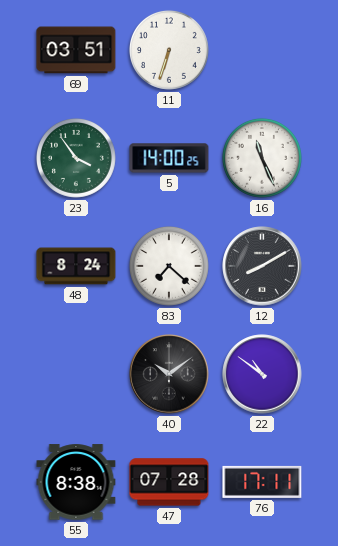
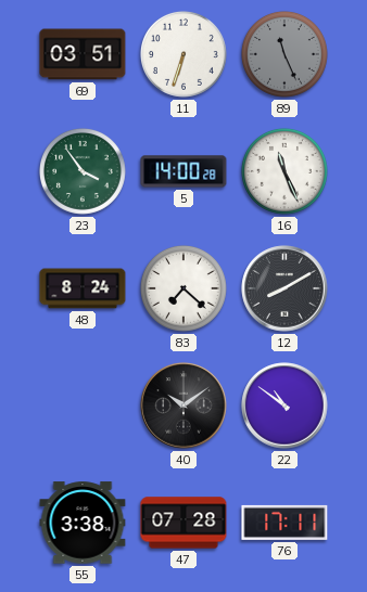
89: none -> 11:26
5: 14:00:25 -> 14:00:28
55: 8:38 -> 3:38
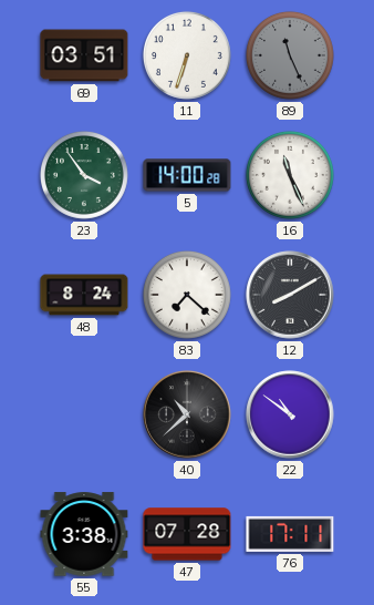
40: 10:09 -> 10:38
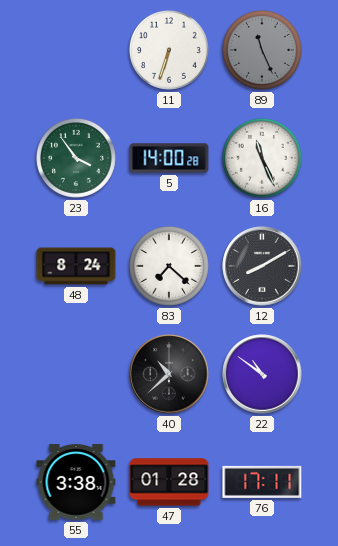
69: 03:51 -> none
47: 07:28 -> 01:28
